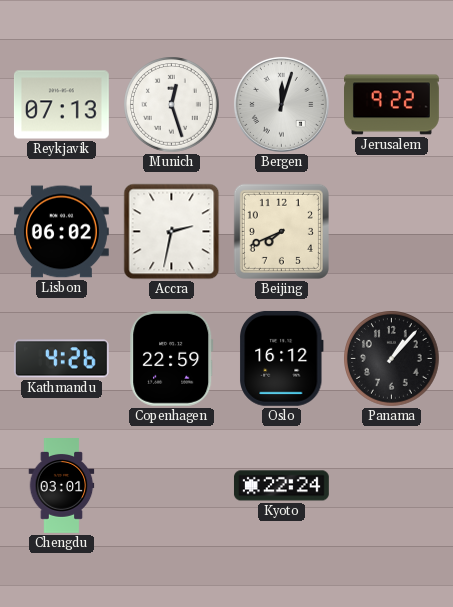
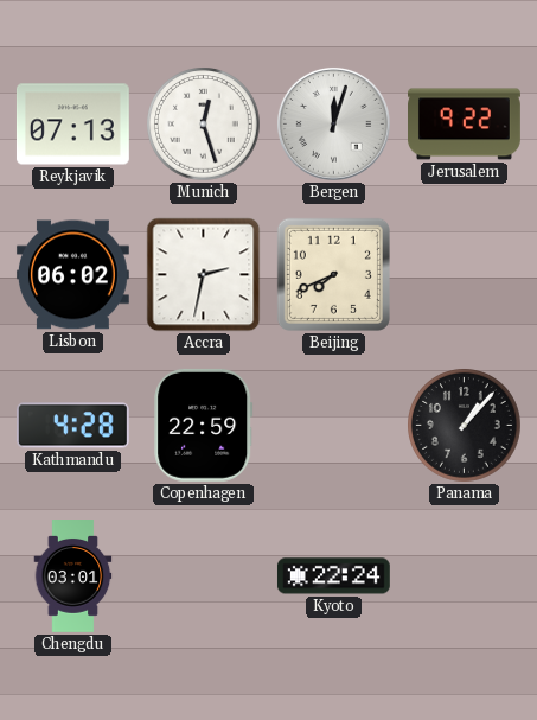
Kathmandu: 4:26 -> 4:28
Oslo: 16:12 -> none
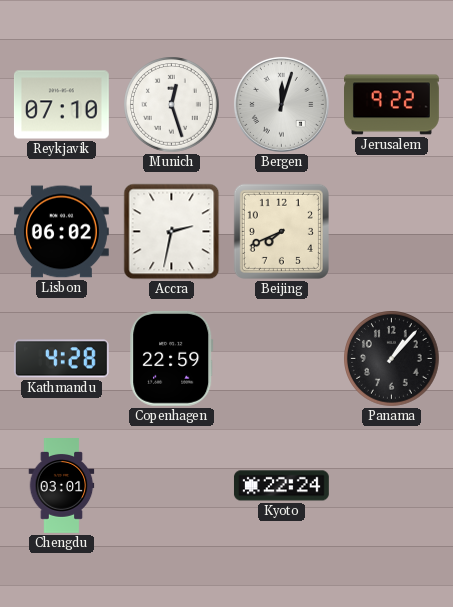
Reykjavik: 07:13 -> 07:10
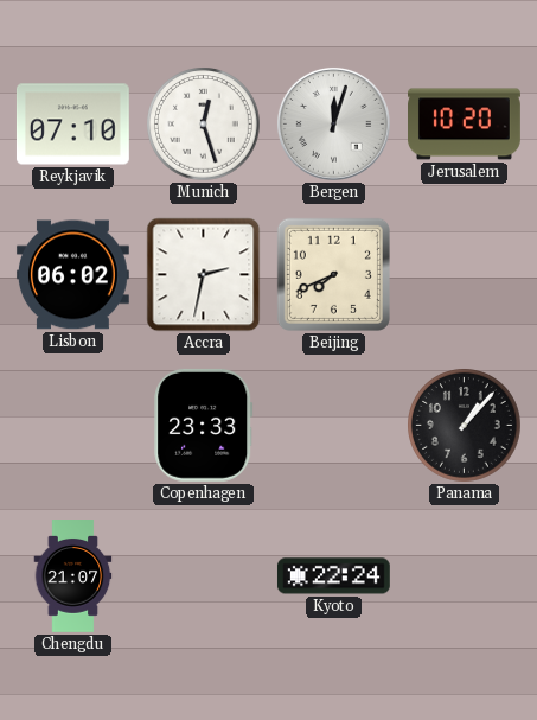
Jerusalem: 9:22 -> 10:20
Kathmandu: 4:28 -> none
Copenhagen: 22:59 -> 23:33
Chengdu: 03:01 -> 21:07
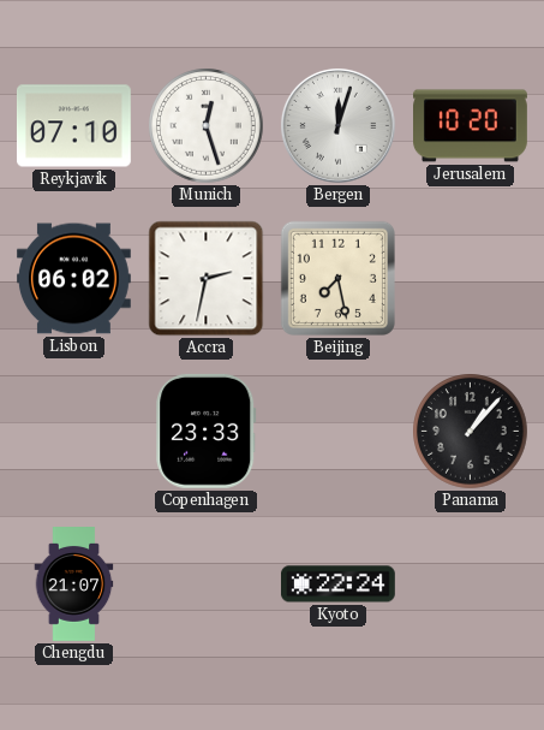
Beijing: 7:41 -> 7:28
